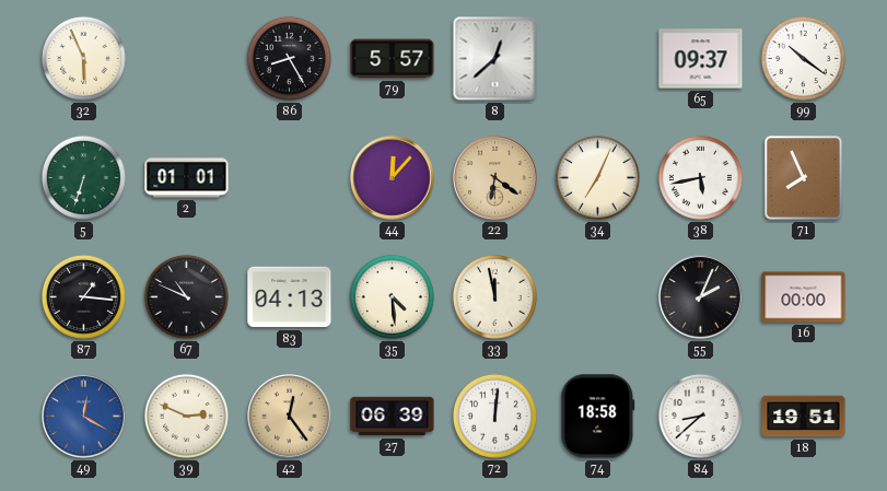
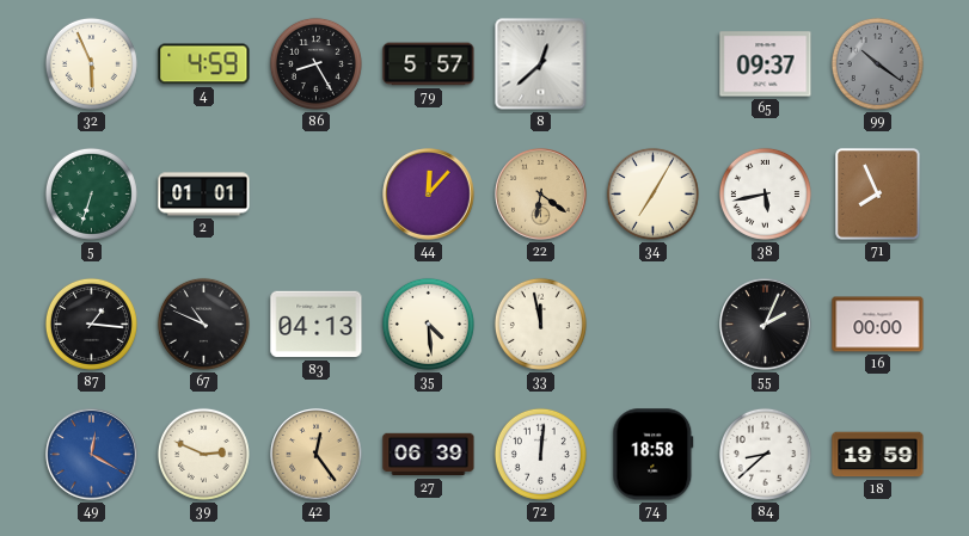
4: none -> 4:59
99 dial: white -> grey
34: 7:04 -> 7:05
18: 19:51 -> 19:59
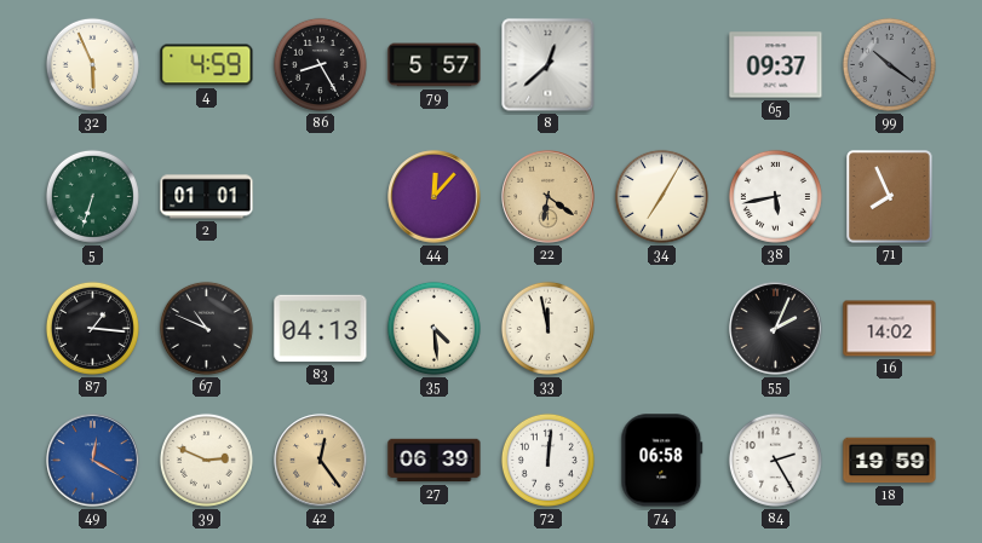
16: 00:00 -> 14:02
74: 18:58 -> 06:58
84: 8:38 -> 2:25
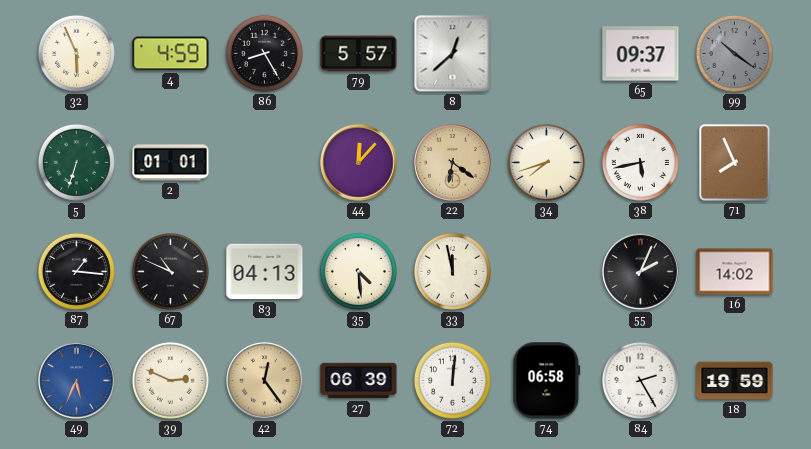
34: 7:05 -> 7:42
49: 12:20 -> 5:34
